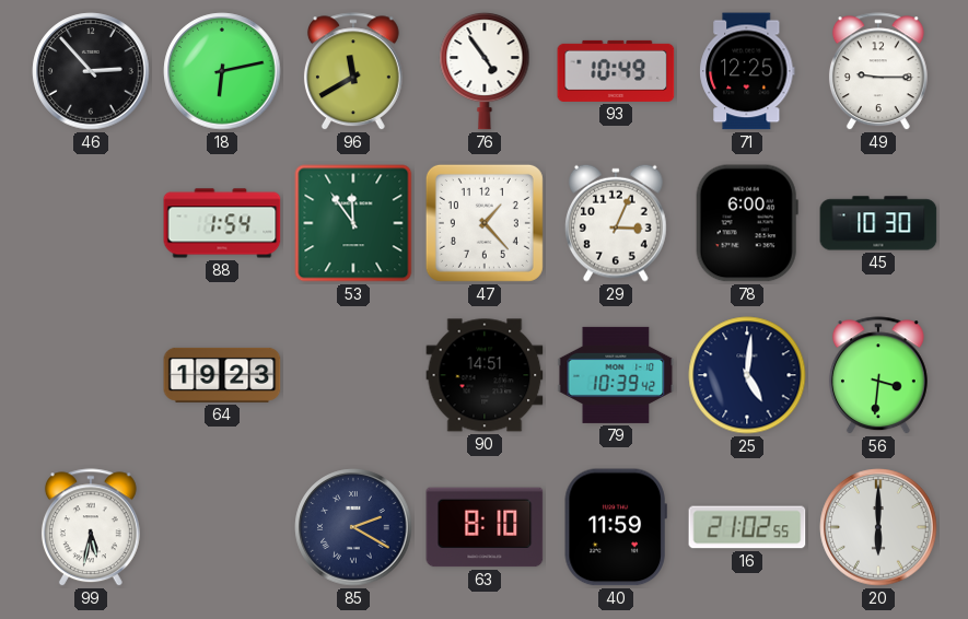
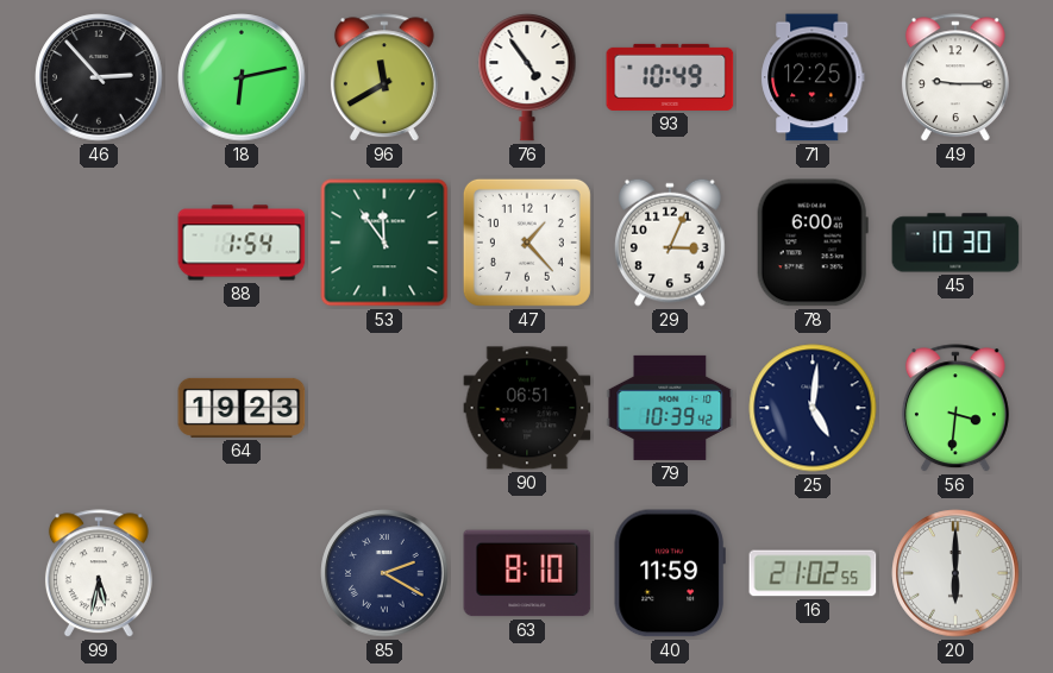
90: 14:51 -> 06:51
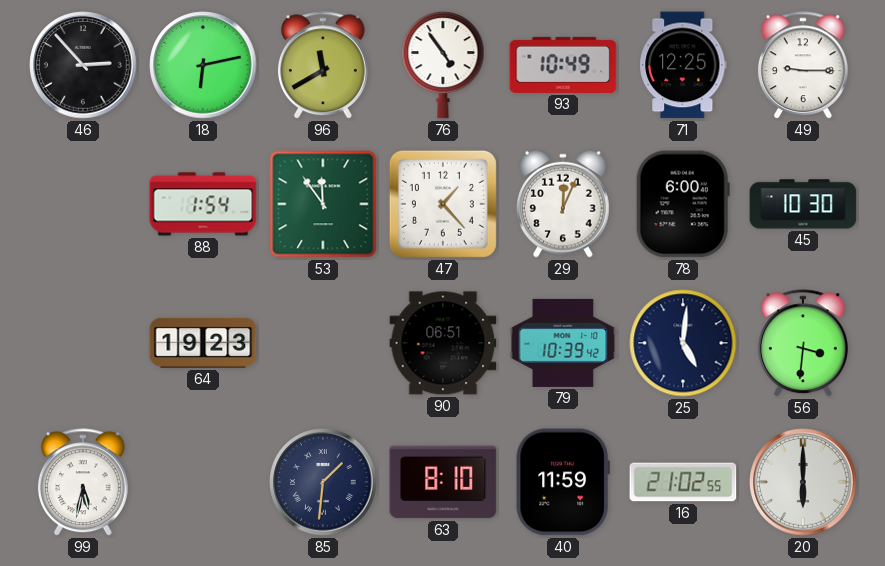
29: 3:04 -> 12:04
85: 2:20 -> 1:31
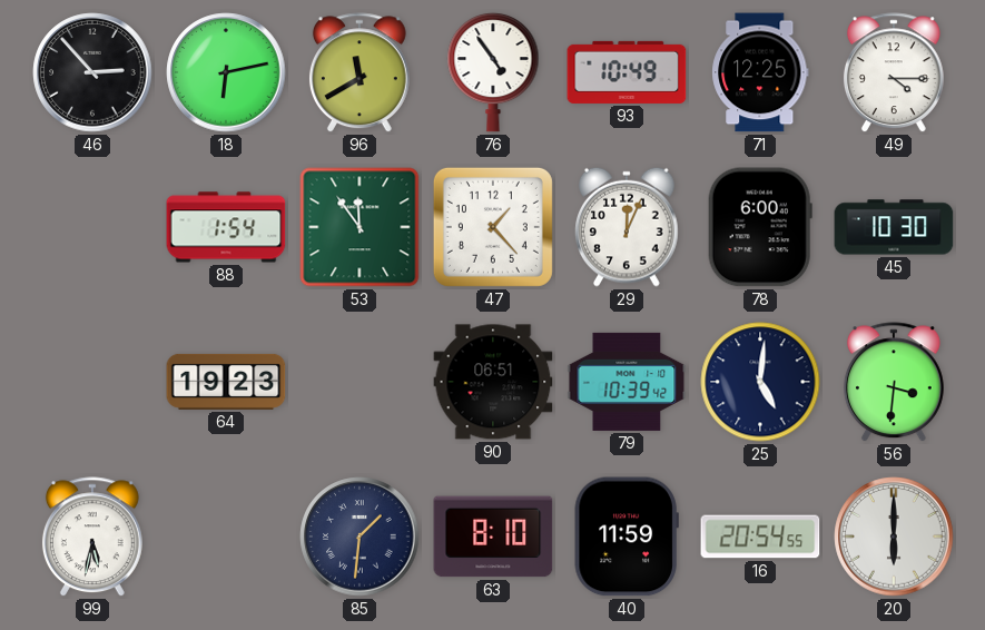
49: 9:15 -> 4:15
16: 21:02 -> 20:54
